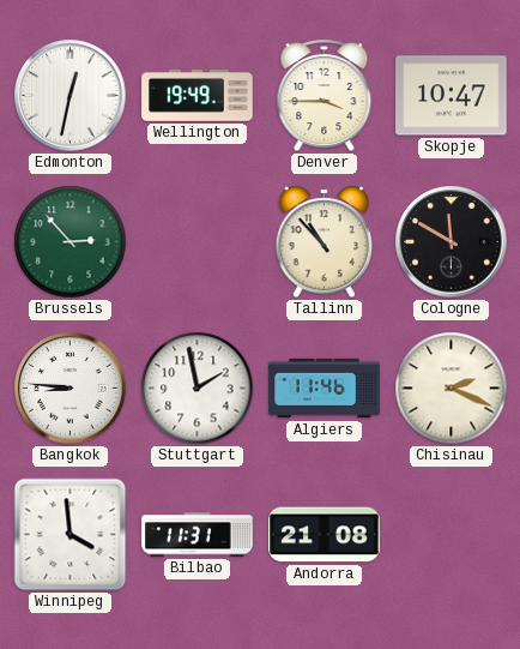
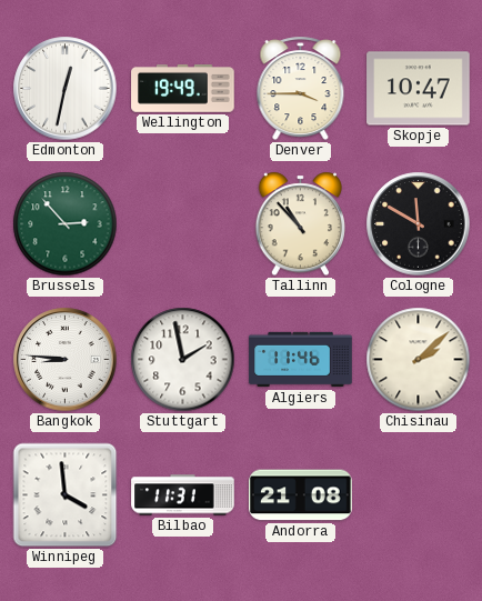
Chisinau: 2:19 -> 2:08
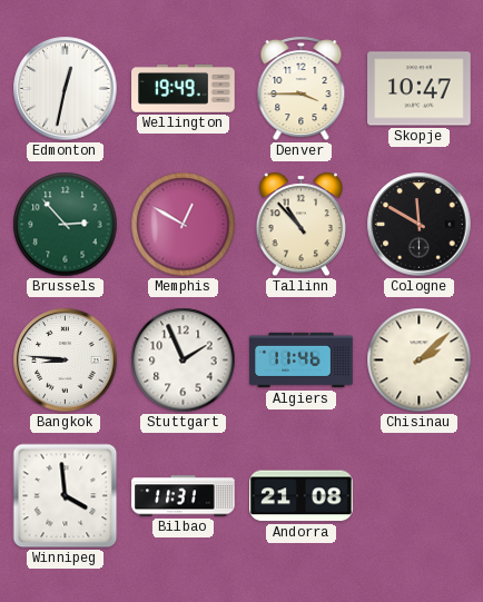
Memphis: none -> 12:50
Stuttgart: 1:58 -> 1:56
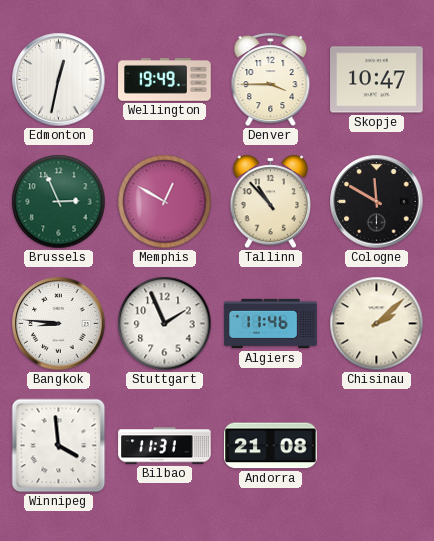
Brussels: 2:53 -> 2:56
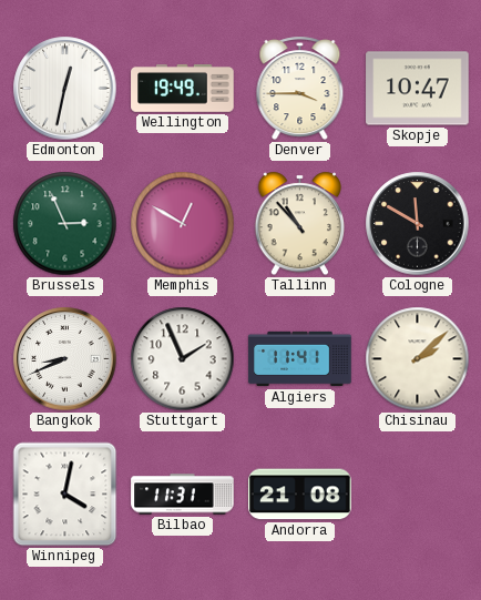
Bangkok: 8:46 -> 8:41
Algiers: 11:46 -> 11:41
Winnipeg: 3:59 -> 4:02
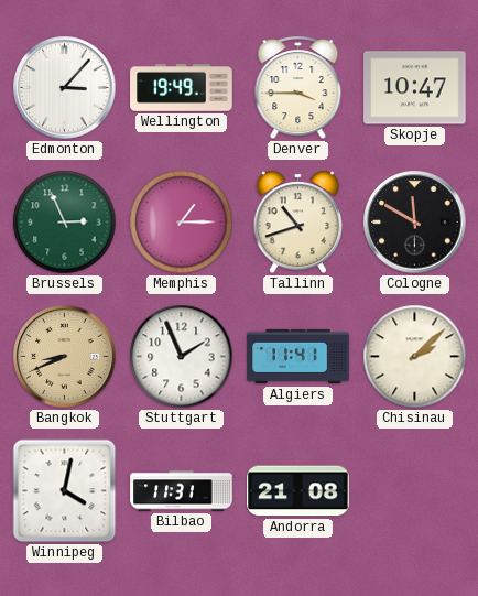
Edmonton: 12:32 -> 3:07
Memphis: 12:50 -> 1:15
Tallinn: 10:53 -> 10:42
Bangkok dial: white -> champagne
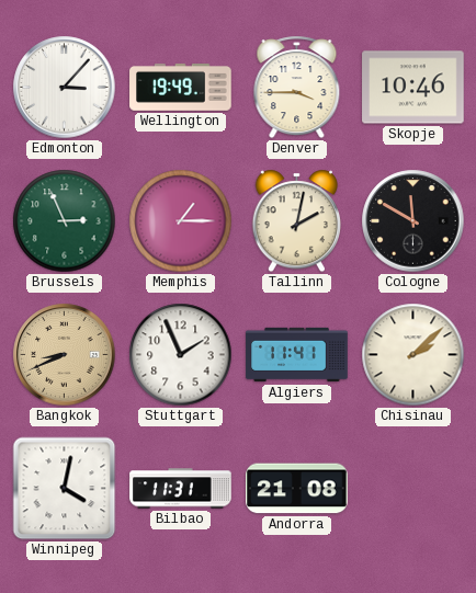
Skopje: 10:47 -> 10:46
Tallinn: 10:42 -> 2:02
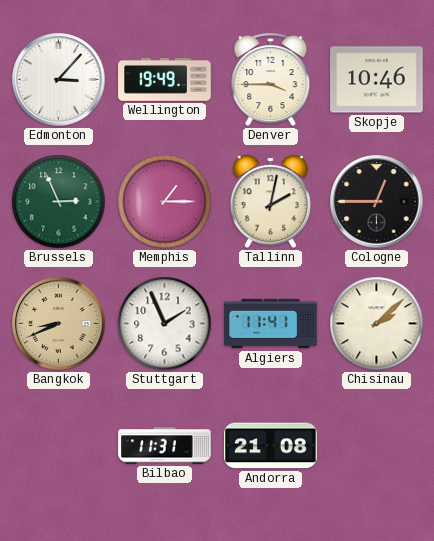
Cologne: 11:50 -> 12:45
Winnipeg: 4:02 -> none
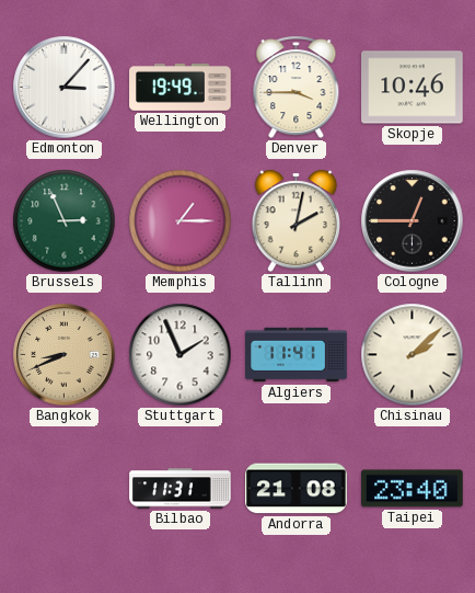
Taipei: none -> 23:40
